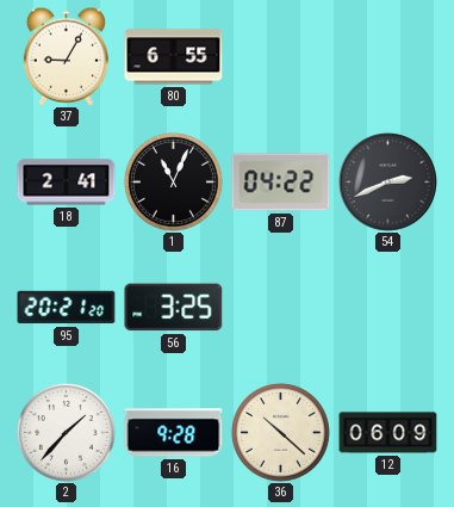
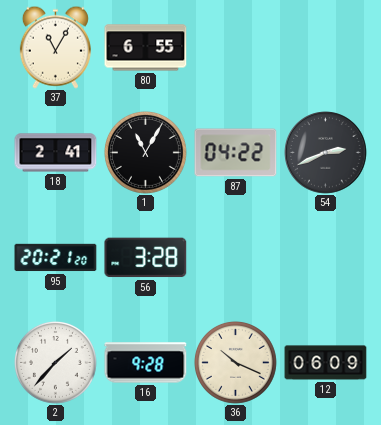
37: 9:05 -> 11:05
1: 11:04 -> 11:05
56: 3:25 -> 3:28
36: 10:22 -> 10:19
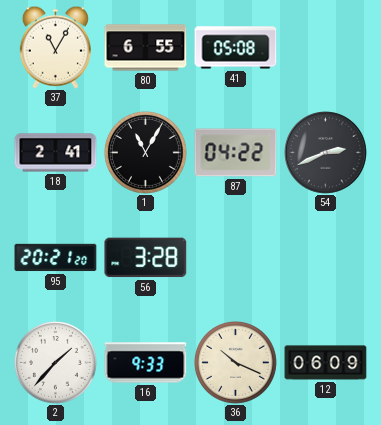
41: none -> 05:08
16: 9:28 -> 9:33
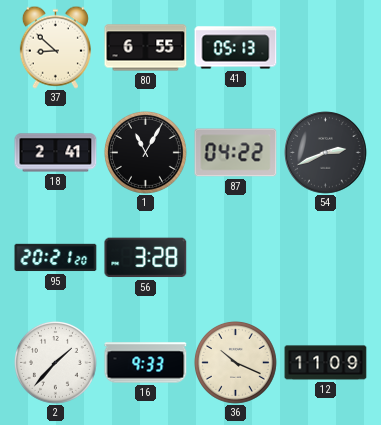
37: 11:05 -> 8:52
41: 05:08 -> 05:13
12: 06:09 -> 11:09
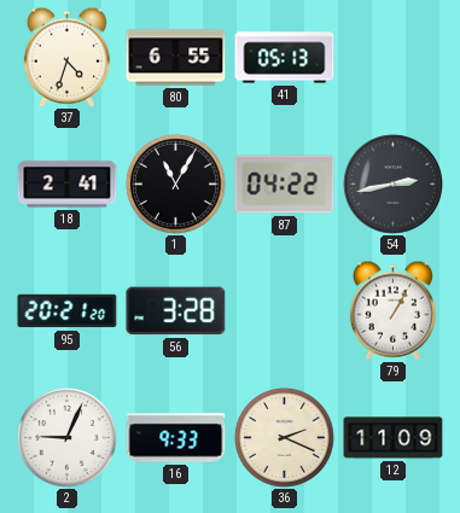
37: 8:52 -> 4:33
54: 2:41 -> 2:43
79: none -> 1:05
2: 1:37 -> 9:04
36: 10:19 -> 2:19
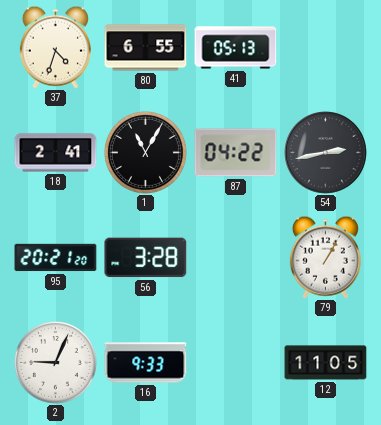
36: 2:19 -> none
12: 11:09 -> 11:05
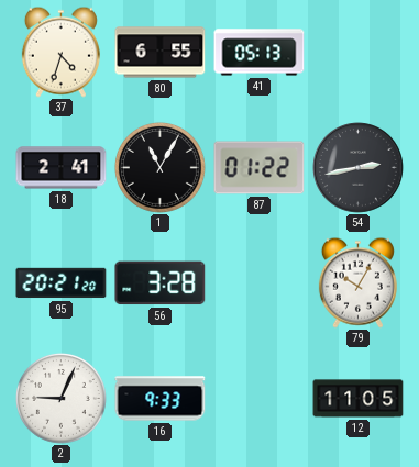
87: 04:22 -> 01:22
79: 1:05 -> 10:05
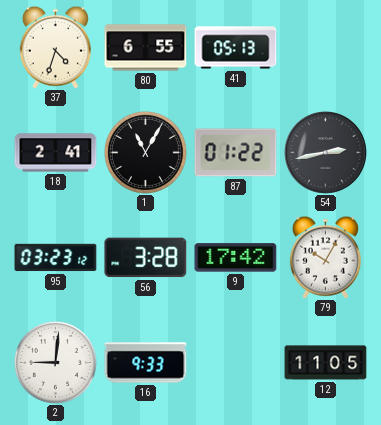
95: 20:21 -> 03:23
9: none -> 17:42
2: 9:04 -> 9:01
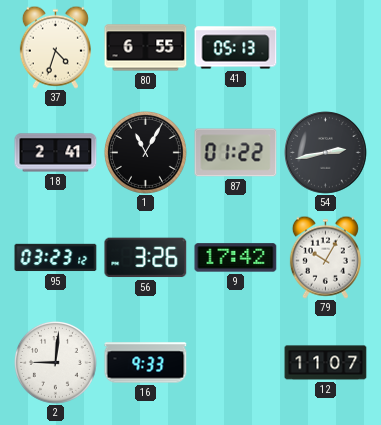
56: 3:28 -> 3:26
12: 11:05 -> 11:07
